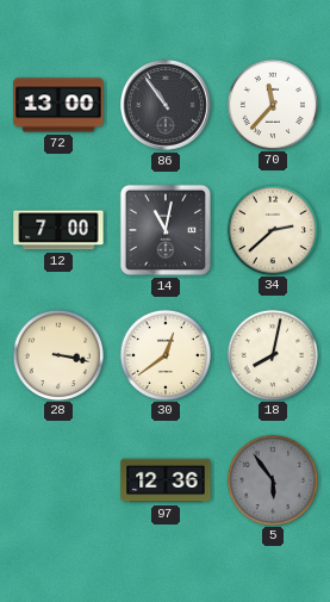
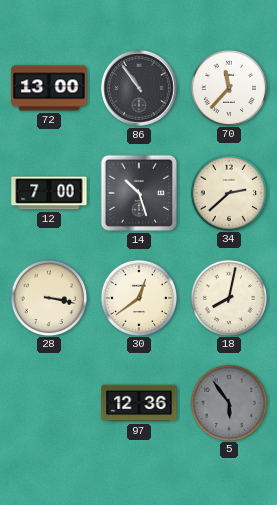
14: 11:02 -> 10:27
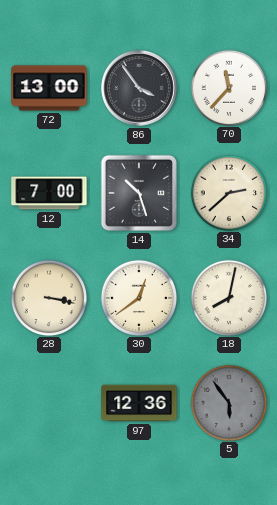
86: 10:54 -> 3:54
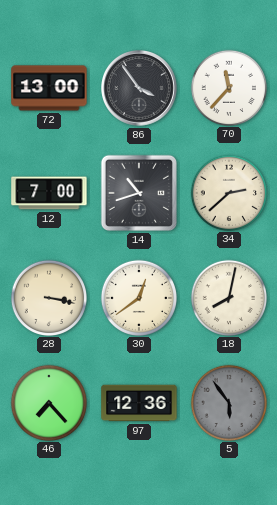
14: 10:27 -> 10:42
46: none -> 7:23
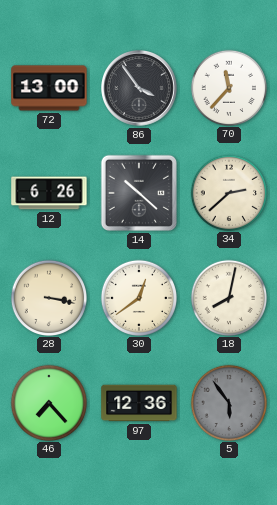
12: 7:00 -> 6:26
14: 10:42 -> 10:22
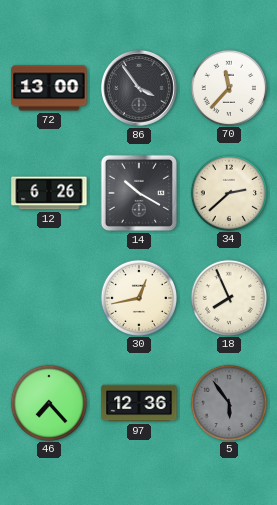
14: 10:22 -> 10:20
28: 3:17 -> none
30: 12:39 -> 12:43
18: 8:02 -> 7:56
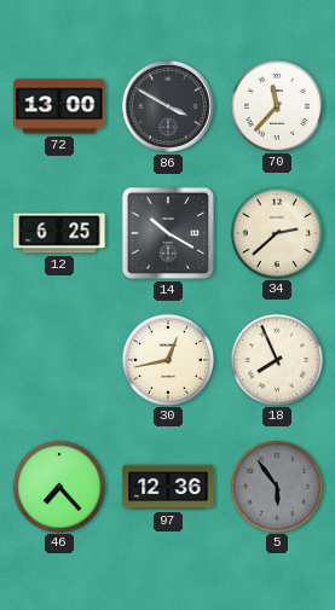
86: 3:54 -> 3:50
12: 6:26 -> 6:25
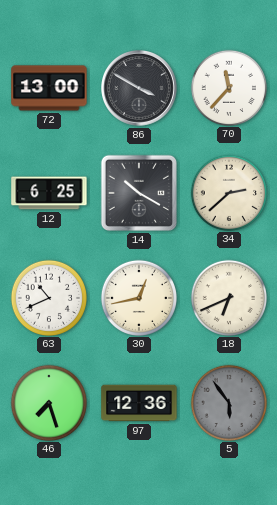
63: none -> 10:41
18: 7:56 -> 6:41
46: 7:23 -> 7:27
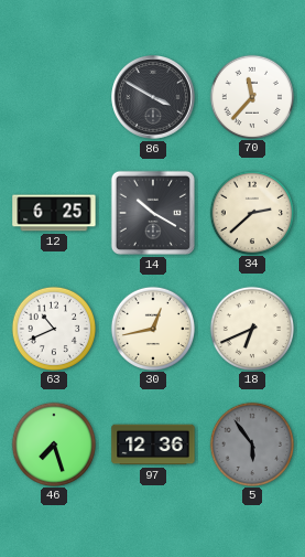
72: 13:00 -> none
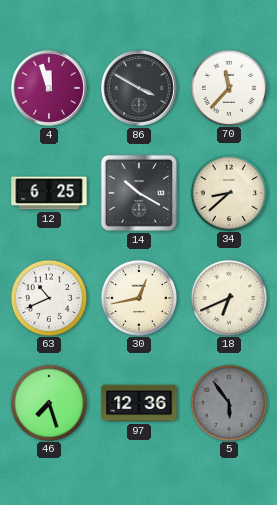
4: none -> 11:57
34: 2:38 -> 8:38
